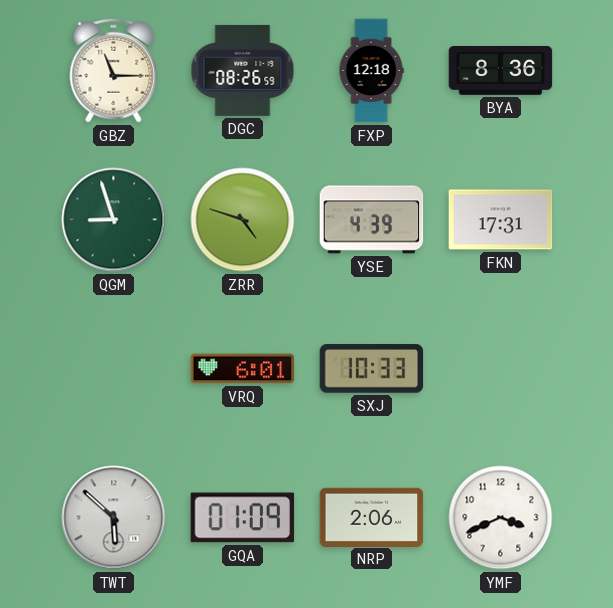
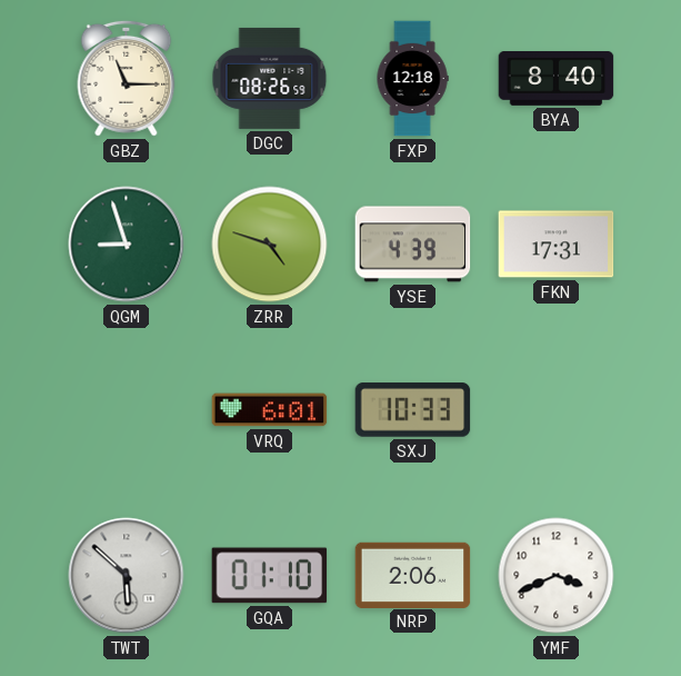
BYA: 8:36 -> 8:40
GQA: 01:09 -> 01:10
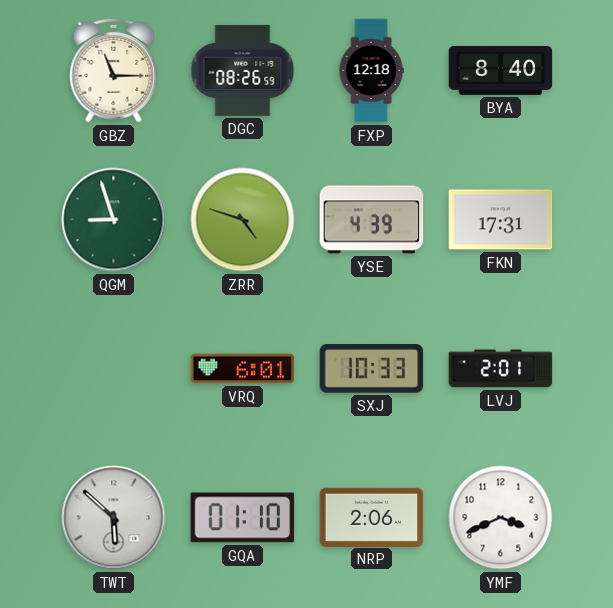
LVJ: none -> 2:01
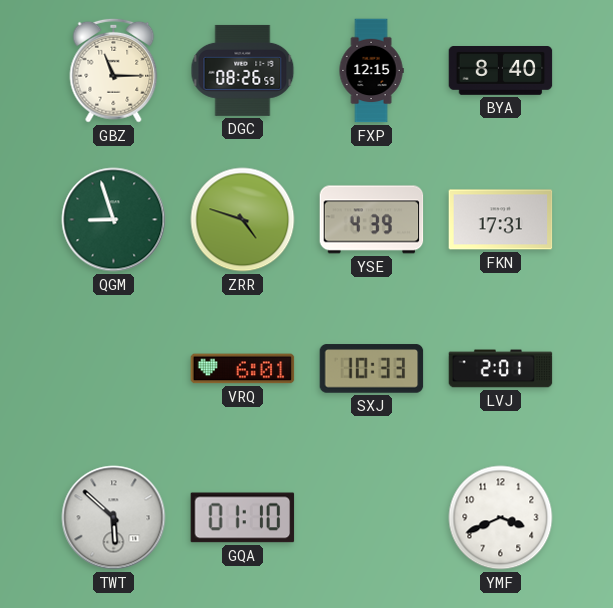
FXP: 12:18 -> 12:15
NRP: 2:06 -> none
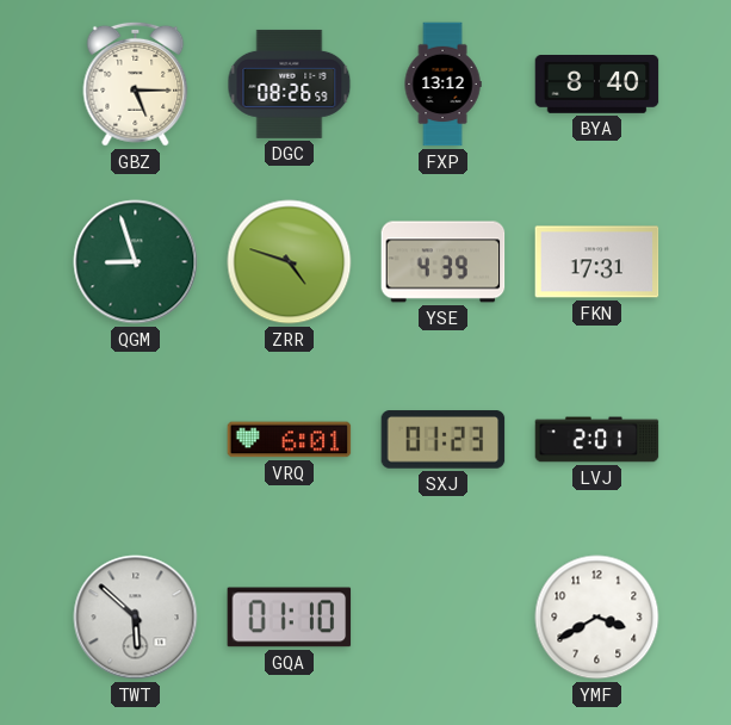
GBZ: 11:15 -> 5:15
FXP: 12:15 -> 13:12
SXJ: 10:33 -> 01:23
YMF: 3:41 -> 3:40
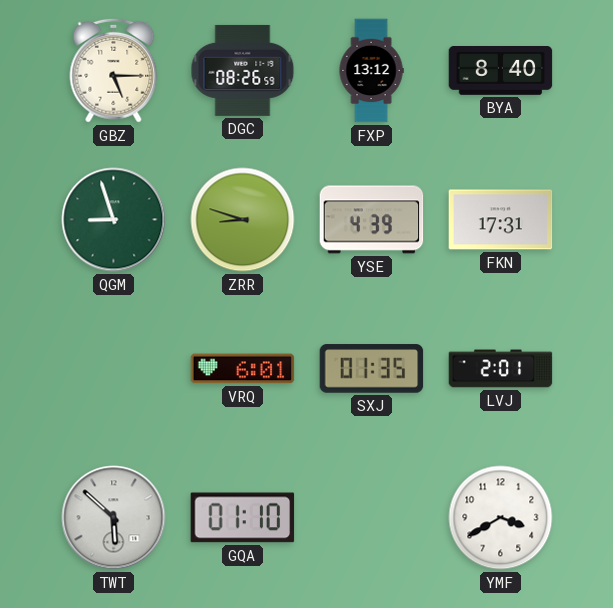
ZRR: 4:48 -> 8:48
SXJ: 01:23 -> 01:35
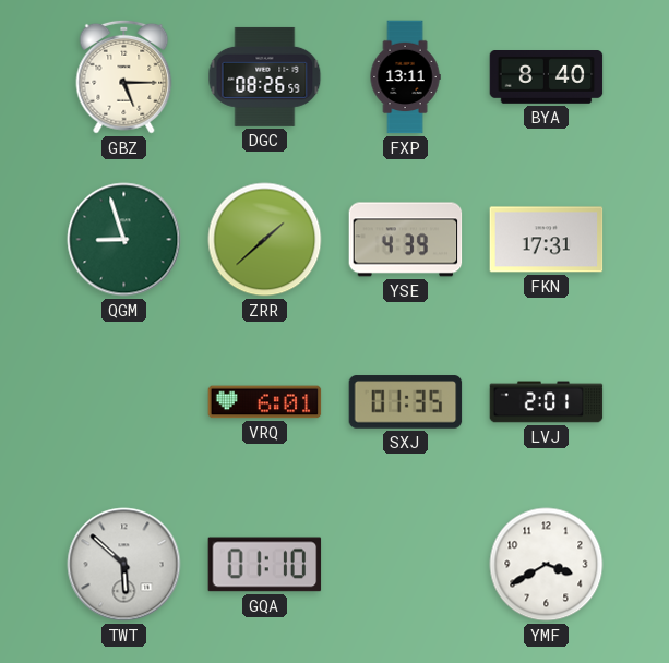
FXP: 13:12 -> 13:11
ZRR: 8:48 -> 1:38
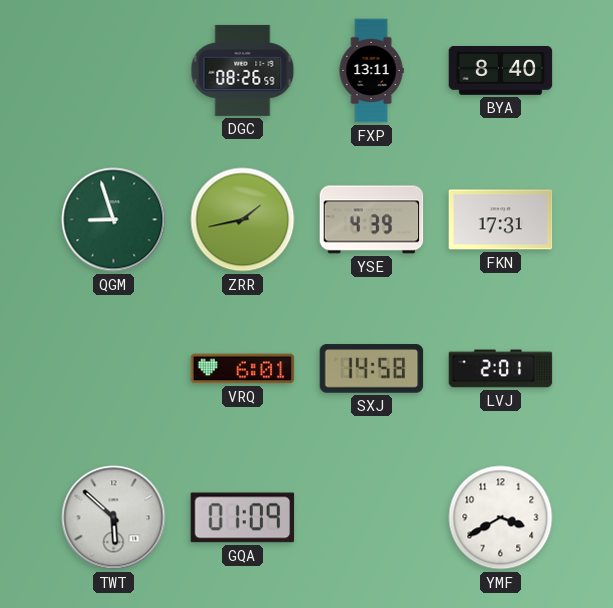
GBZ: 5:15 -> none
ZRR: 1:38 -> 1:43
SXJ: 01:35 -> 14:58
GQA: 01:10 -> 01:09
